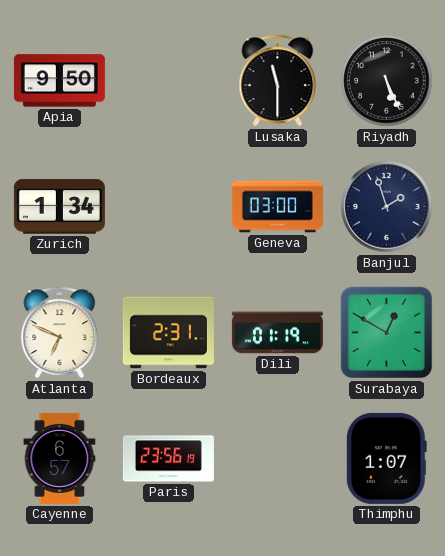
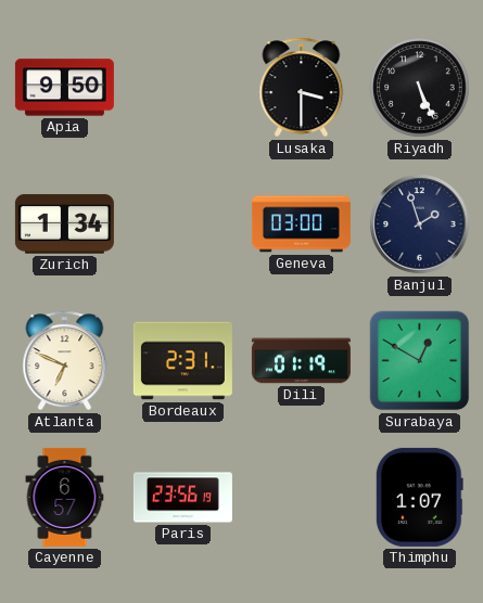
Lusaka: 11:30 -> 3:30
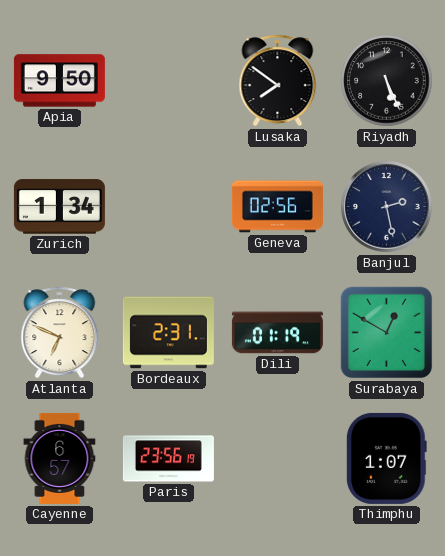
Lusaka: 3:30 -> 7:51
Geneva: 03:00 -> 02:56
Banjul: 1:57 -> 2:28
